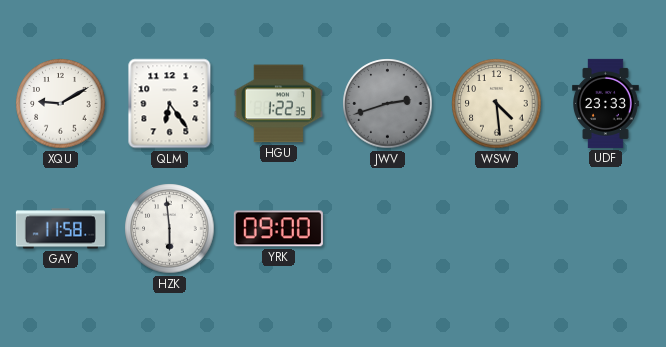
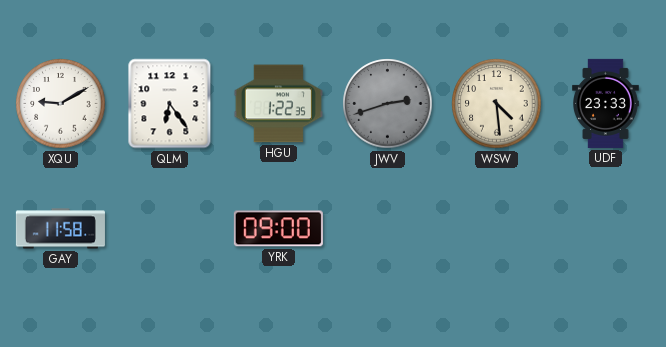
HZK: 5:59 -> none
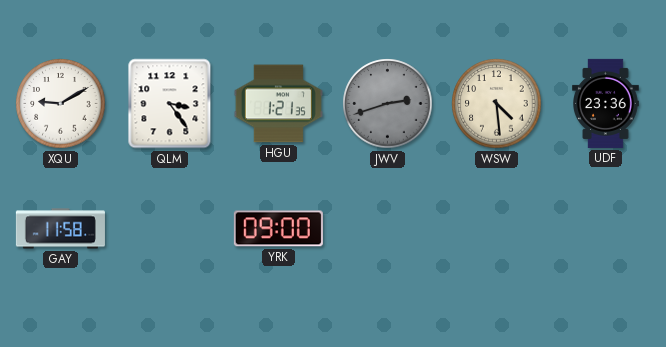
QLM: 6:24 -> 3:24
HGU: 1:22 -> 1:21
UDF: 23:33 -> 23:36
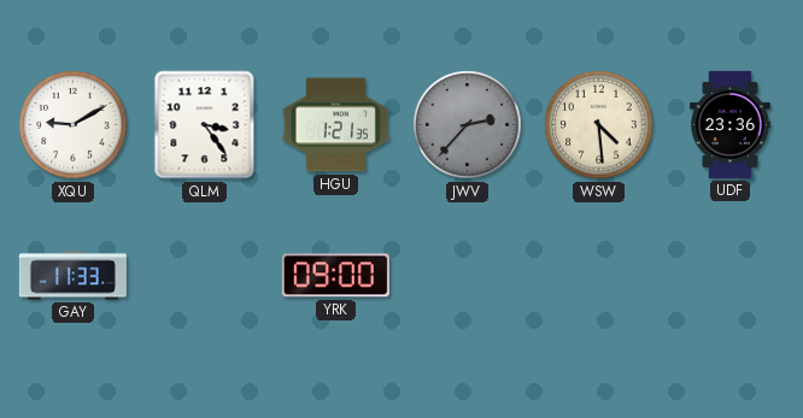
JWV: 2:42 -> 2:37
GAY: 11:58 -> 11:33
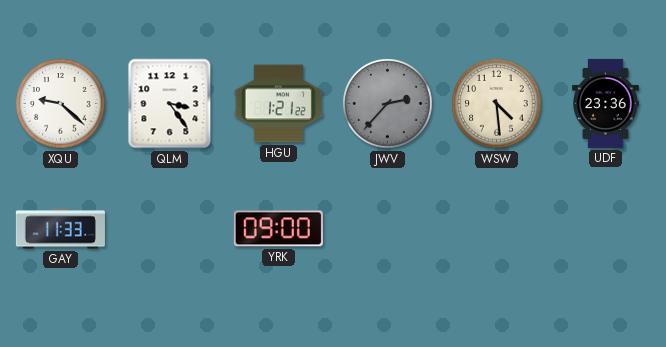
XQU: 9:10 -> 9:22
HGU: 1:21:35 -> 1:21:22
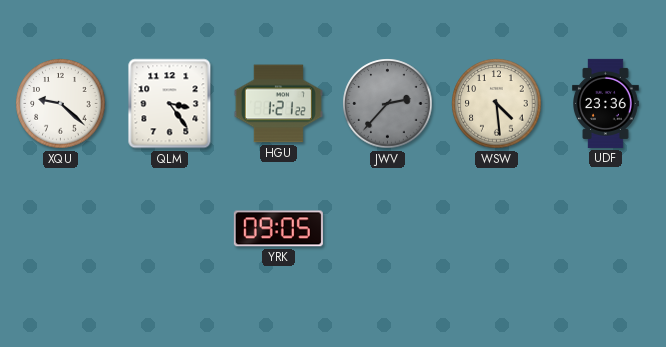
GAY: 11:33 -> none
YRK: 09:00 -> 09:05
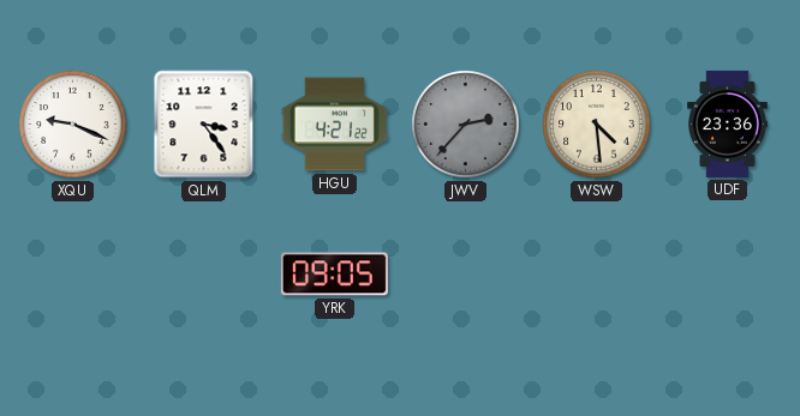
XQU: 9:22 -> 9:19
HGU: 1:21 -> 4:21
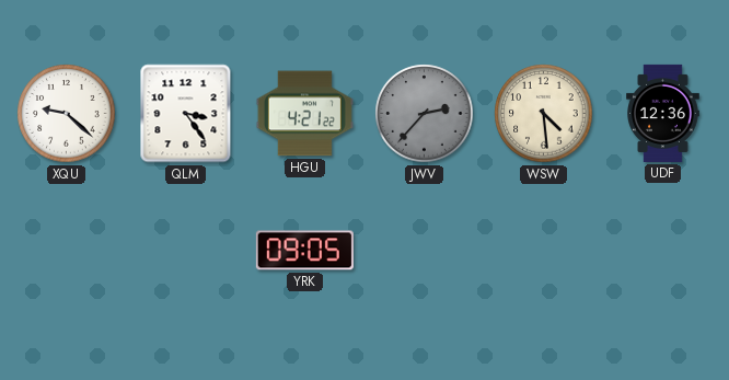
XQU: 9:19 -> 9:22
UDF: 23:36 -> 12:36
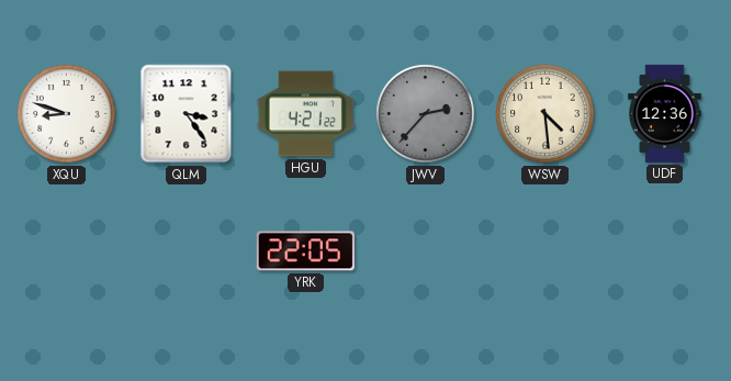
XQU: 9:22 -> 8:48
YRK: 09:05 -> 22:05
